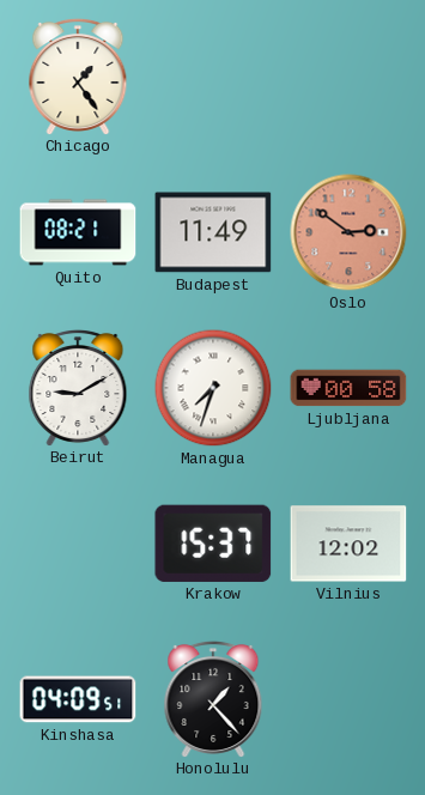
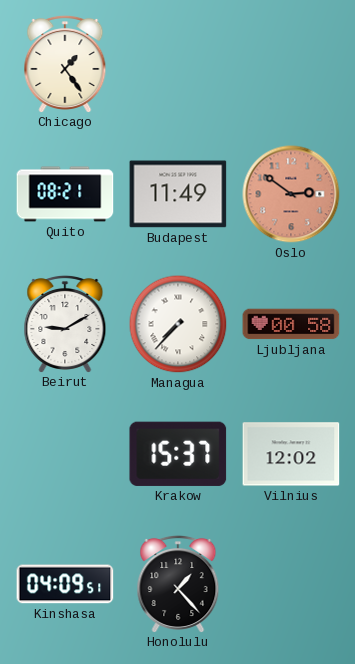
Managua: 7:33 -> 7:37
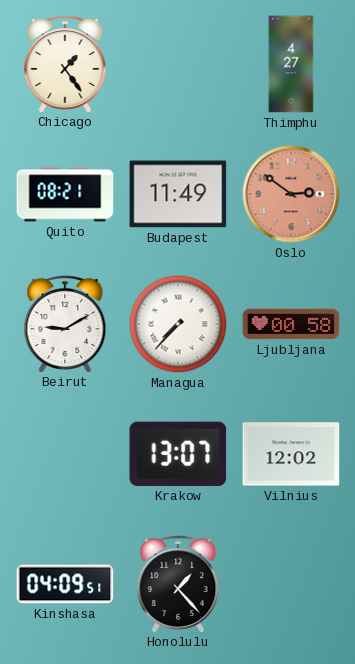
Thimphu: none -> 4:27
Krakow: 15:37 -> 13:07
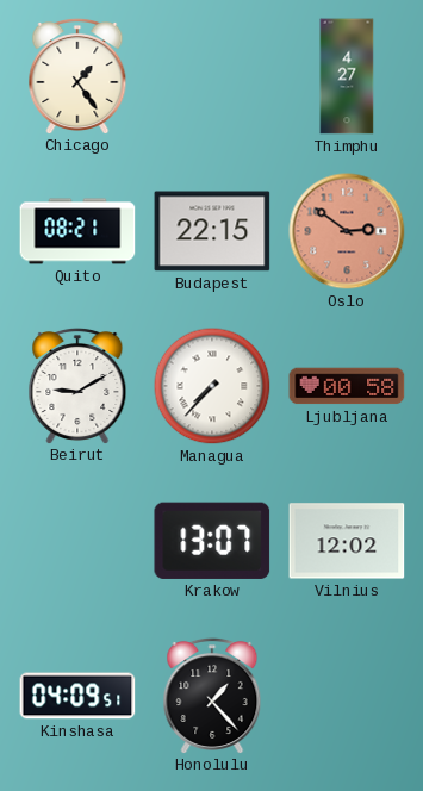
Budapest: 11:49 -> 22:15
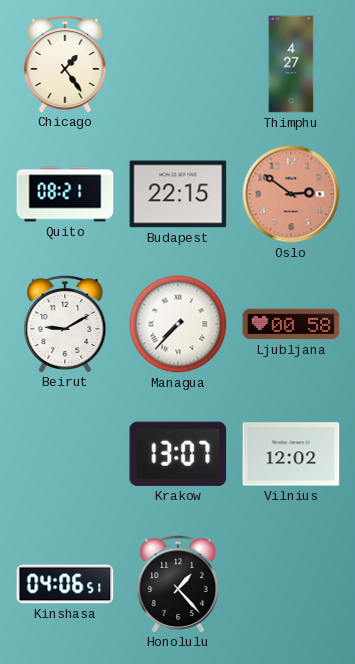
Kinshasa: 04:09 -> 04:06
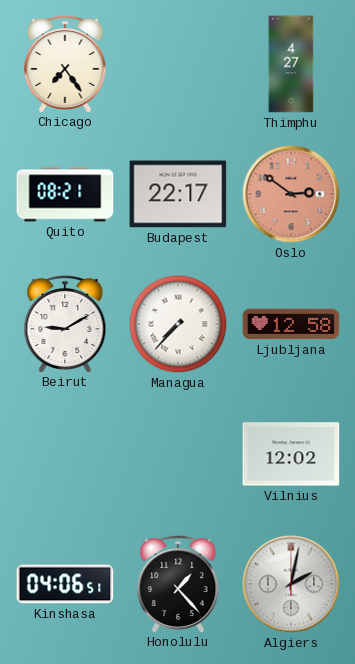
Chicago: 1:24 -> 7:24
Budapest: 22:15 -> 22:17
Ljubljana: 00:58 -> 12:58
Krakow: 13:07 -> none
Algiers: none -> 2:02
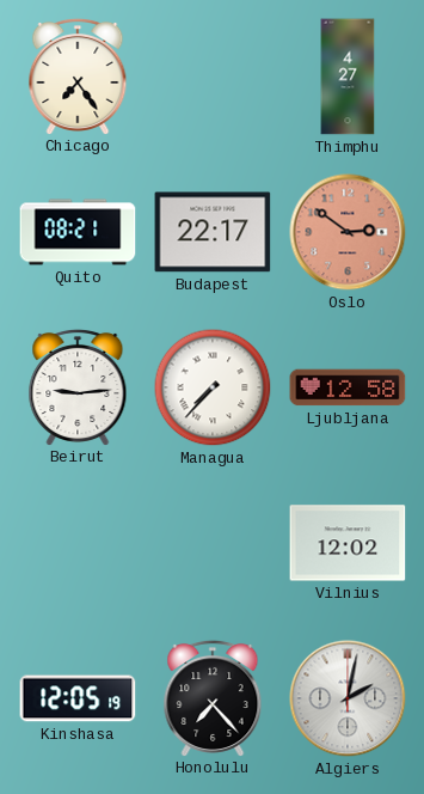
Beirut: 9:10 -> 9:14
Kinshasa: 04:06 -> 12:05
Honolulu: 1:23 -> 7:23
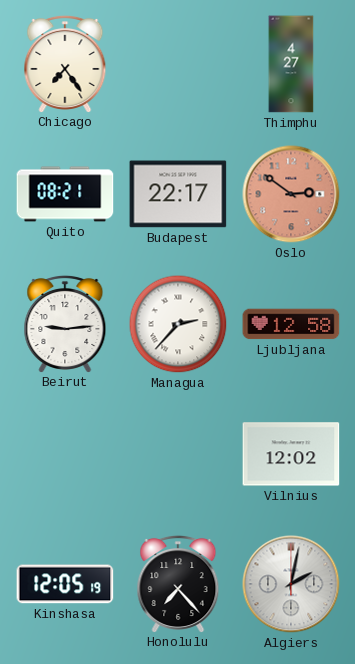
Managua: 7:37 -> 2:37
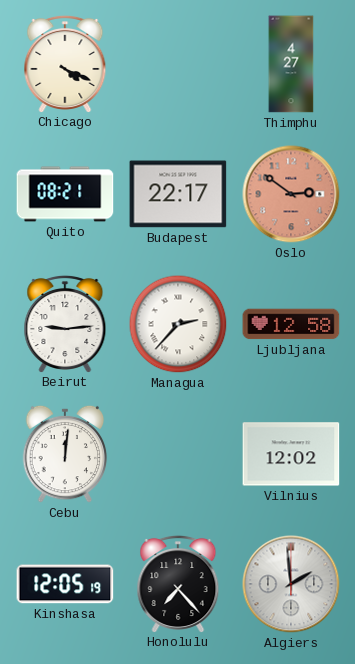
Chicago: 7:24 -> 4:19
Cebu: none -> 12:01
Algiers: 2:02 -> 1:59
